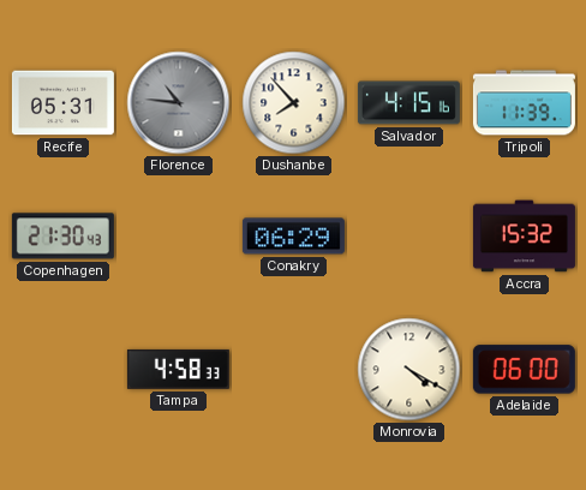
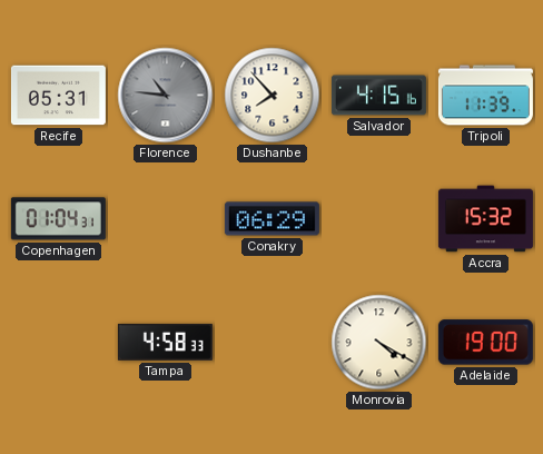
Copenhagen: 21:30 -> 01:04
Adelaide: 06:00 -> 19:00
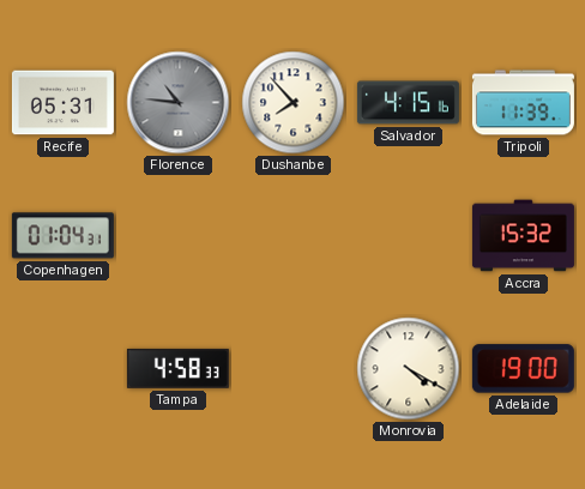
Conakry: 06:29 -> none
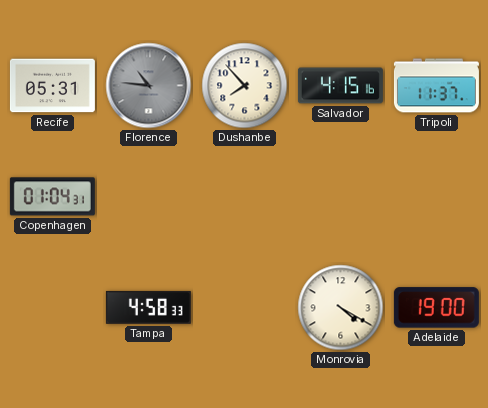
Tripoli: 11:39 -> 11:37
Accra: 15:32 -> none
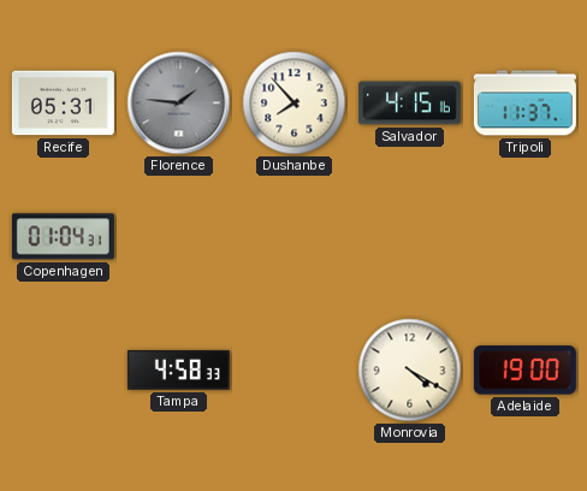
Florence: 10:46 -> 1:46
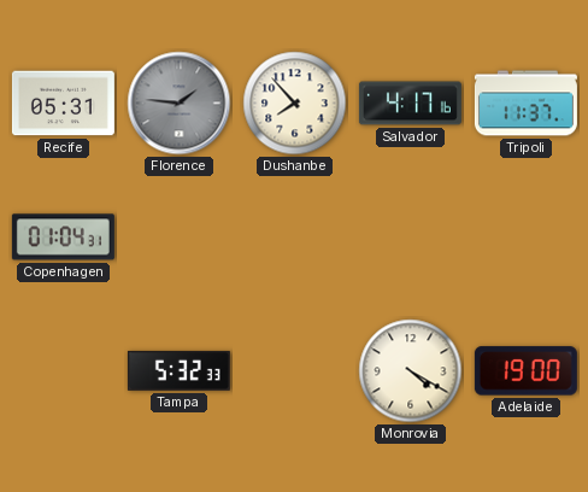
Salvador: 4:15 -> 4:17
Tampa: 4:58 -> 5:32
